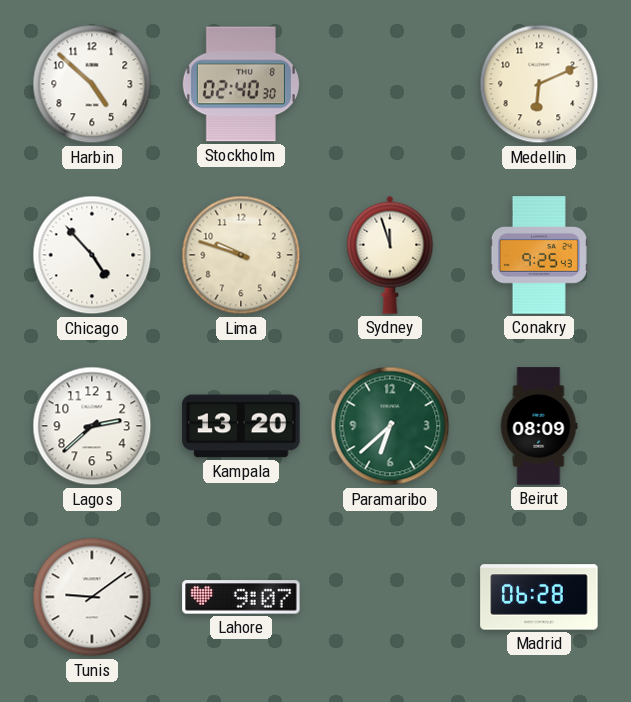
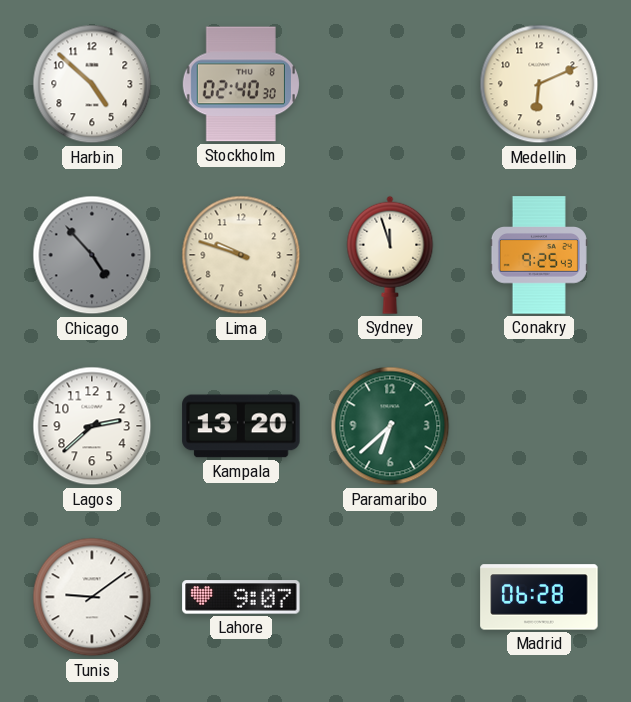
Chicago dial: white -> grey
Beirut: 08:09 -> none
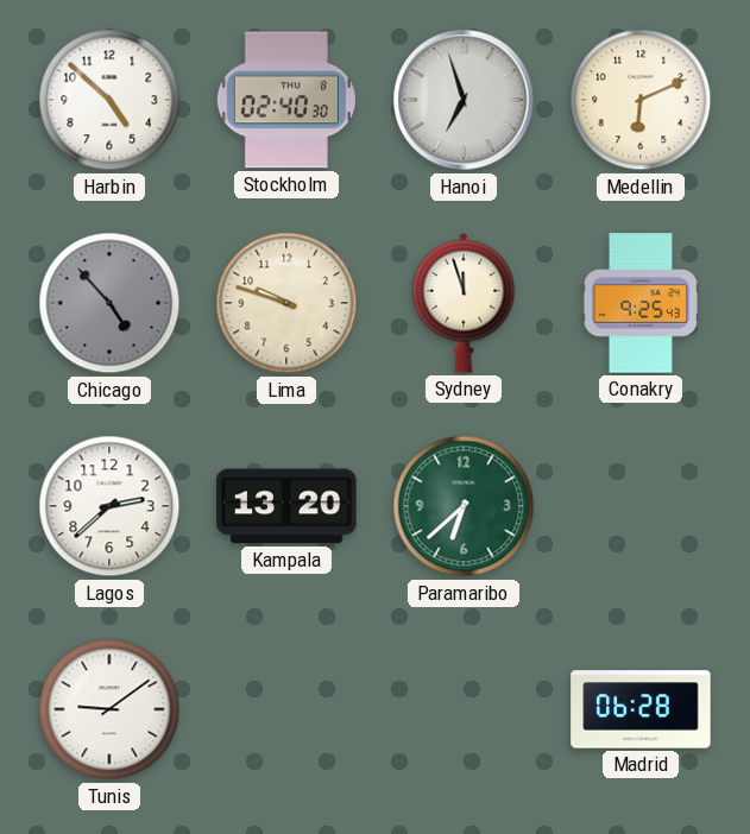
Hanoi: none -> 6:57
Lahore: 9:07 -> none
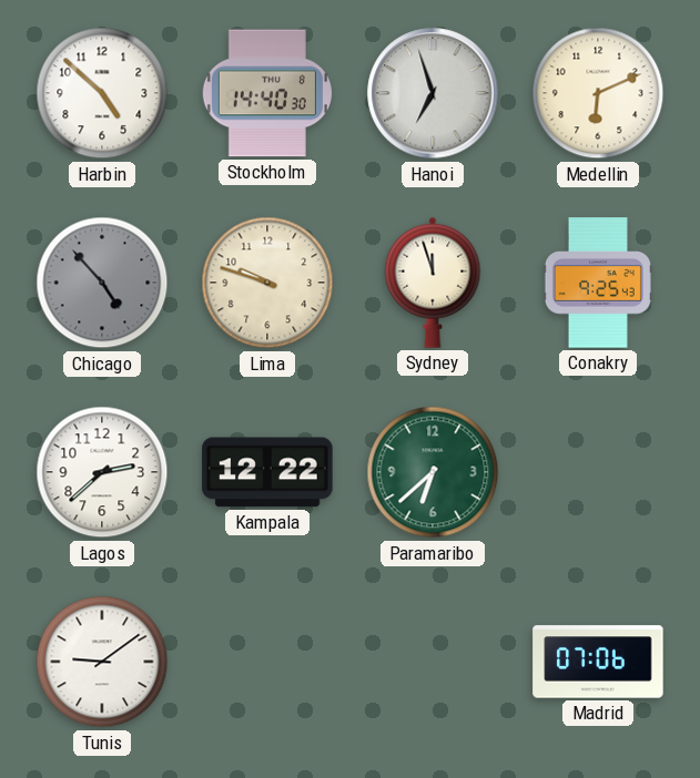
Stockholm: 02:40 -> 14:40
Kampala: 13:20 -> 12:22
Madrid: 06:28 -> 07:06
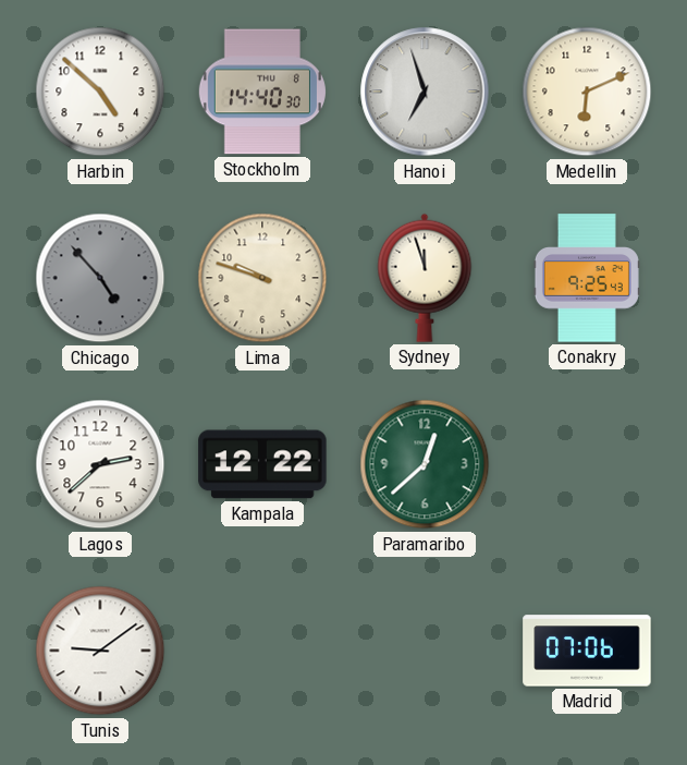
Paramaribo: 6:38 -> 12:38
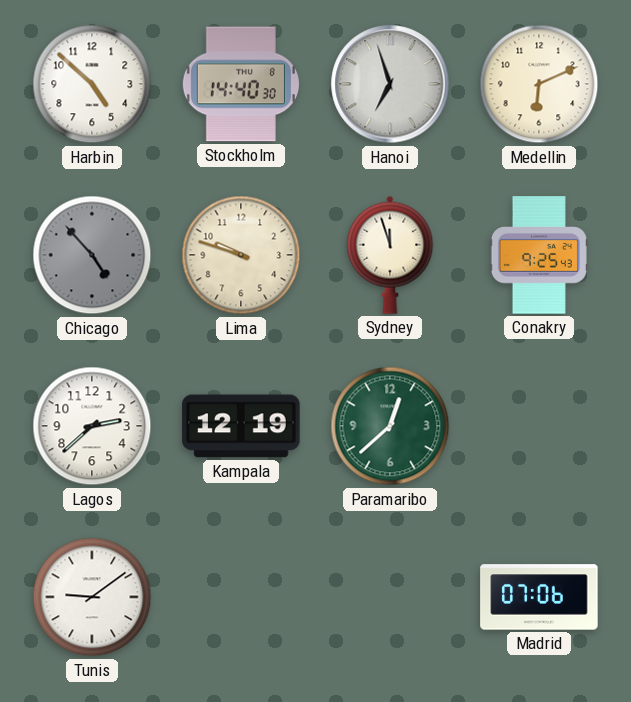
Kampala: 12:22 -> 12:19
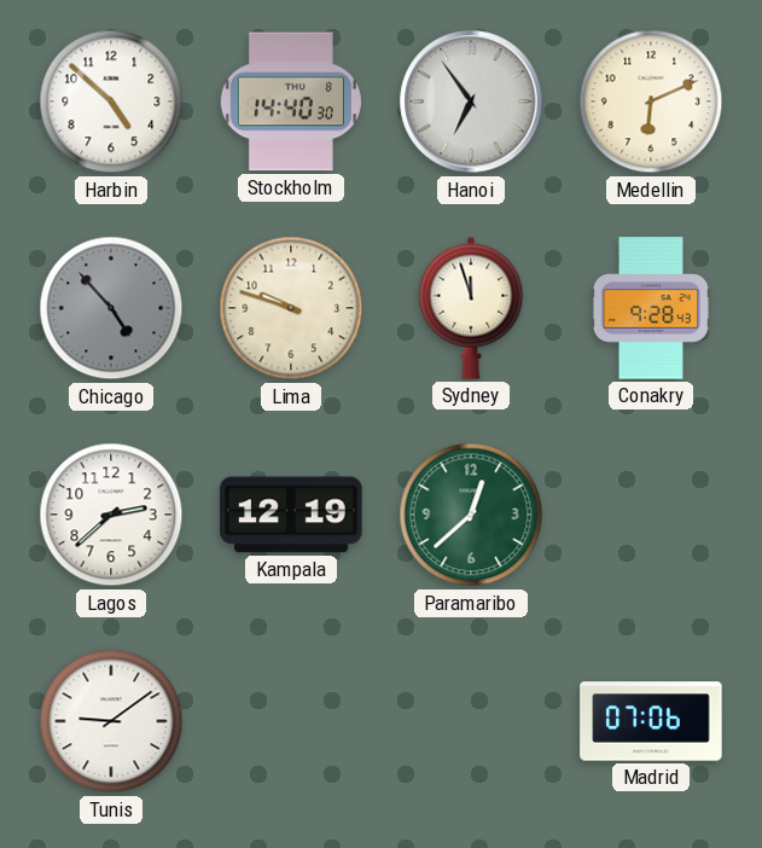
Hanoi: 6:57 -> 6:54
Conakry: 9:25 -> 9:28
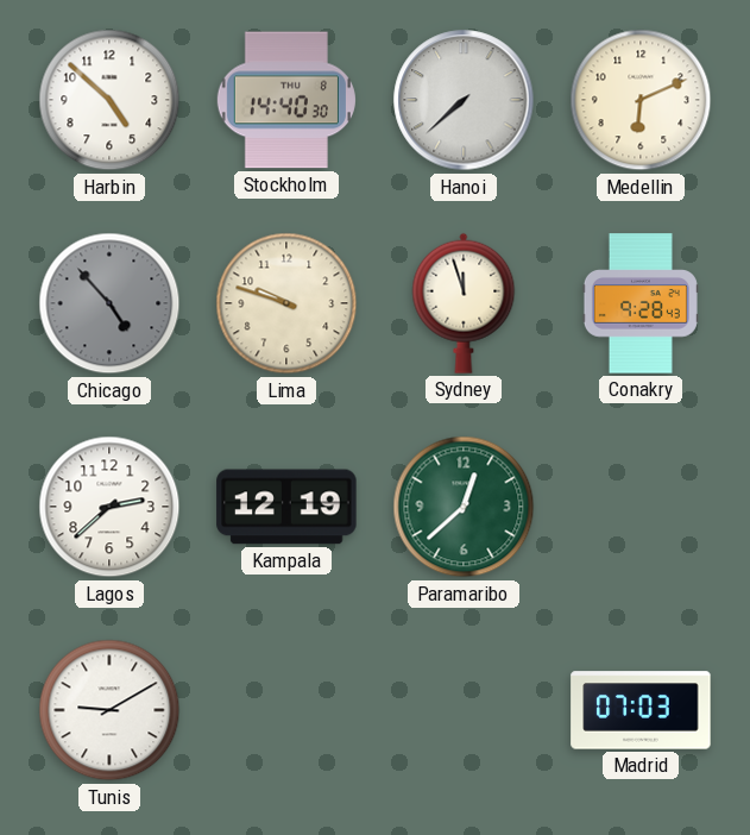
Hanoi: 6:54 -> 7:38
Tunis: 9:09 -> 9:10
Madrid: 07:06 -> 07:03
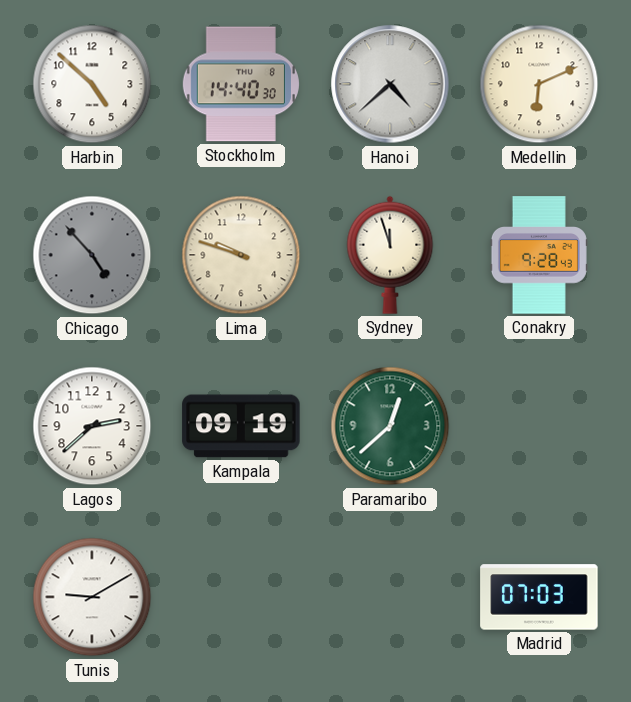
Hanoi: 7:38 -> 4:38
Kampala: 12:19 -> 09:19
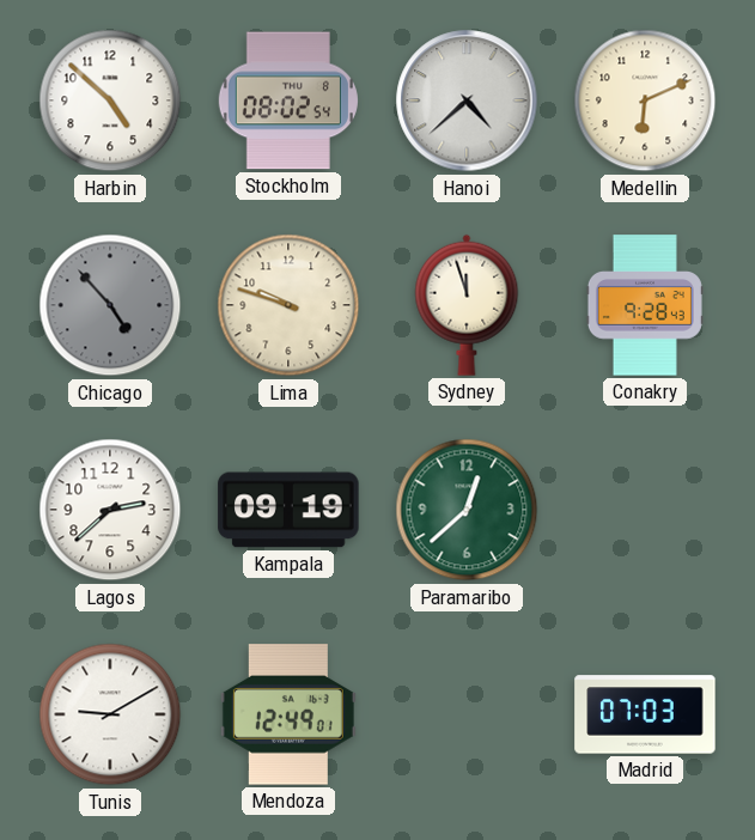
Stockholm: 14:40 -> 08:02
Mendoza: none -> 12:49
